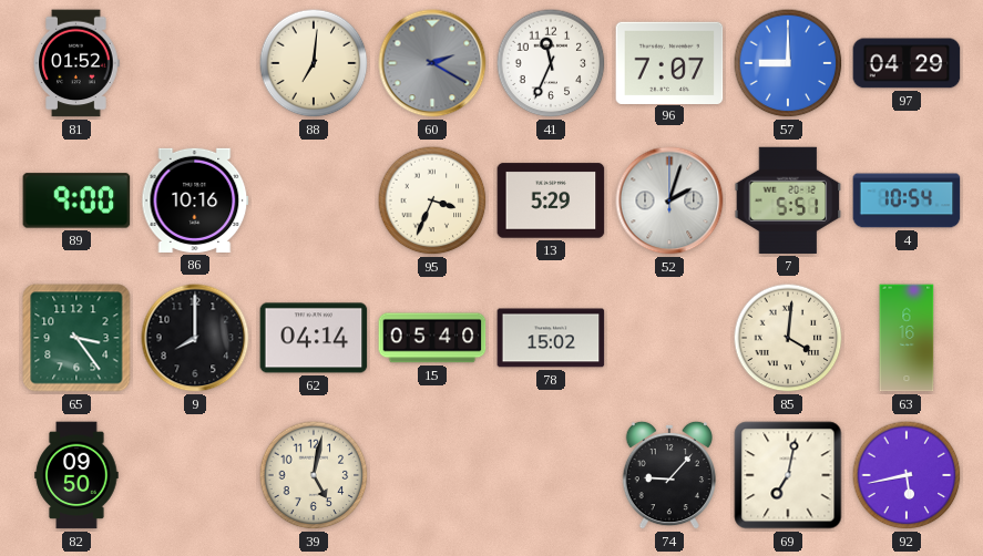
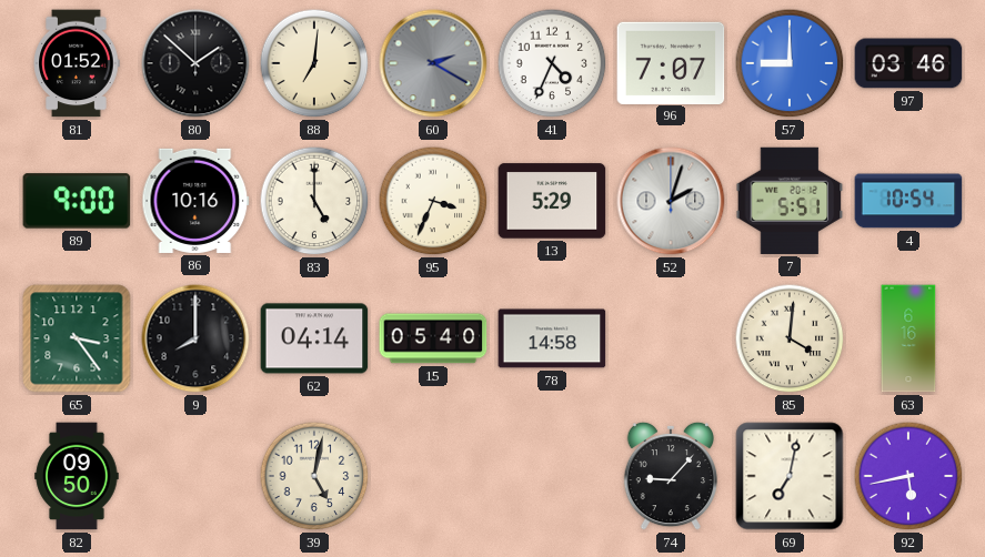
80: none -> 1:52
41: 11:34 -> 4:34
97: 04:29 -> 03:46
83: none -> 5:00
78: 15:02 -> 14:58
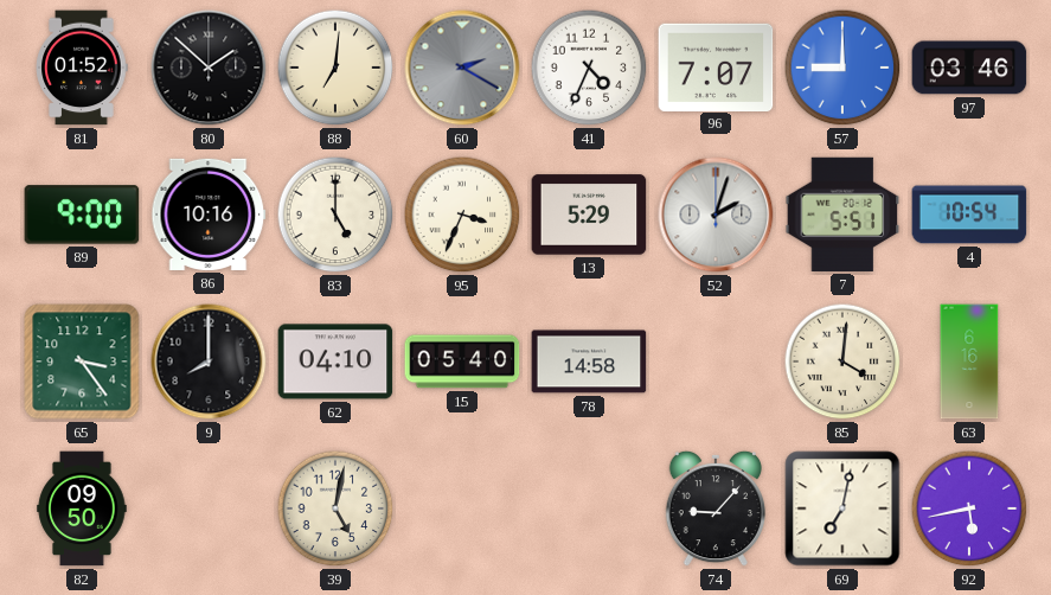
62: 04:14 -> 04:10
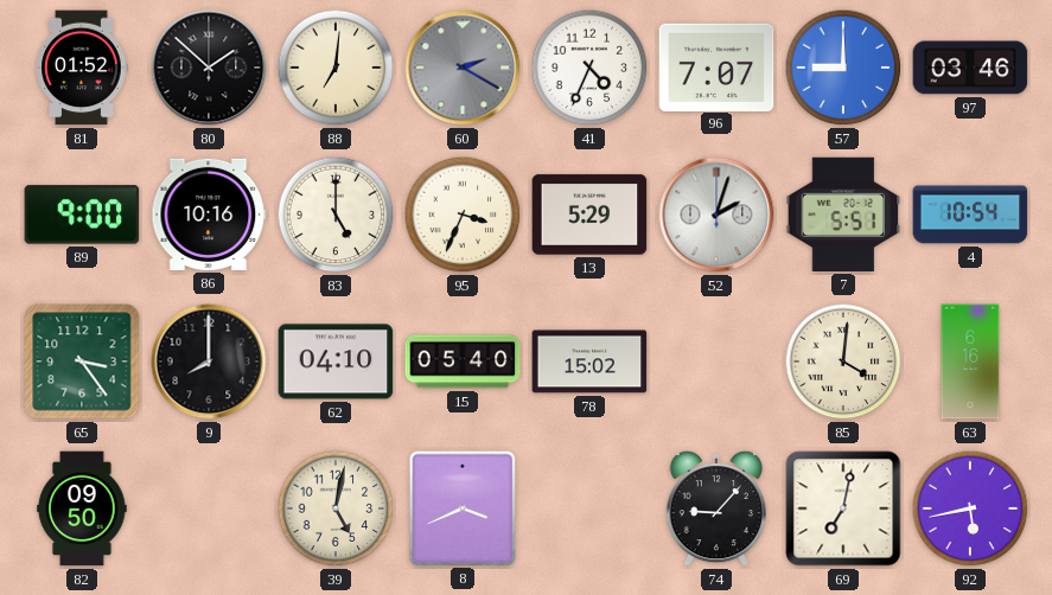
78: 14:58 -> 15:02
8: none -> 3:41
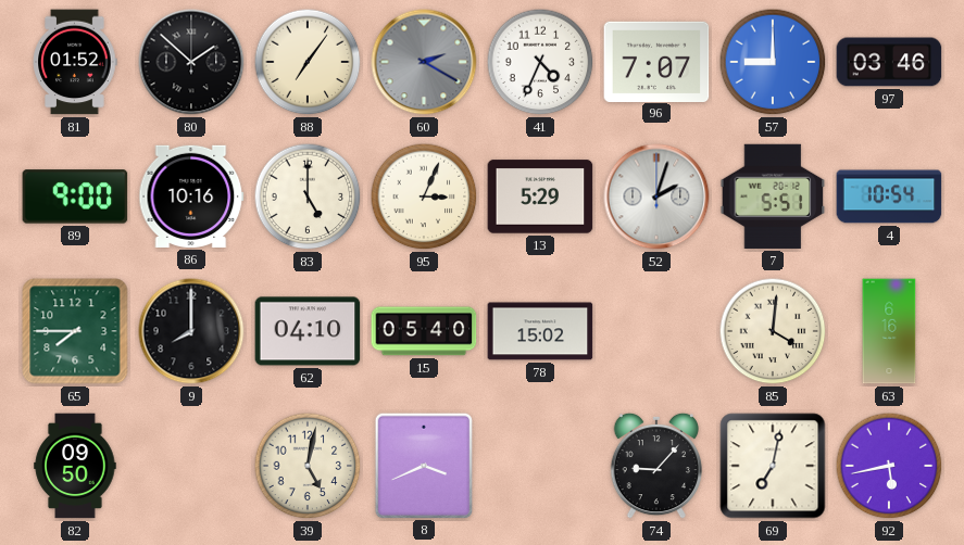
88: 7:01 -> 7:06
95: 3:34 -> 3:04
65: 3:24 -> 7:45
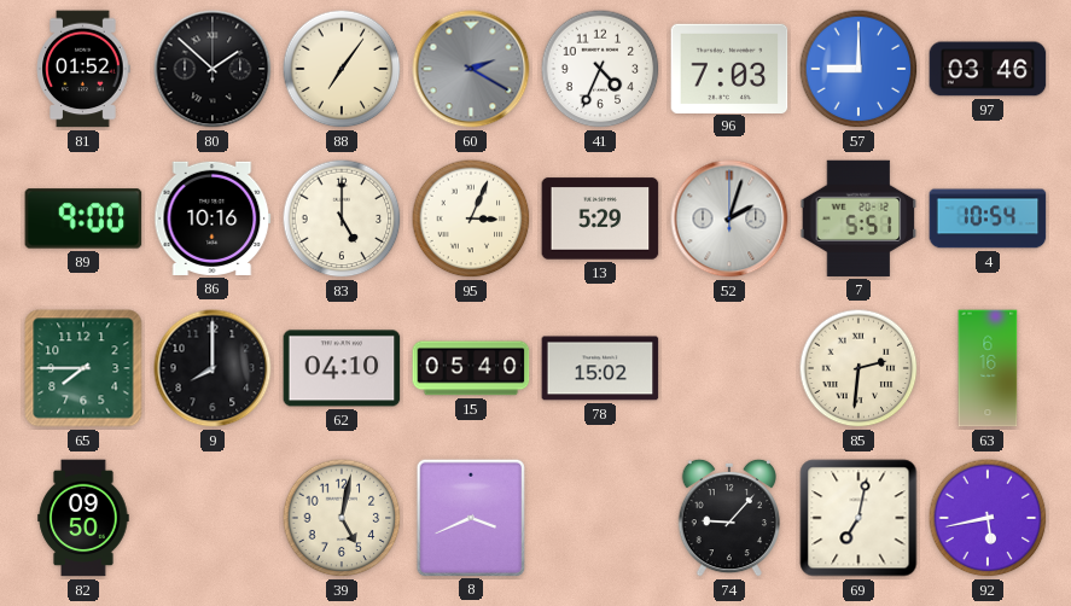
96: 7:07 -> 7:03
85: 4:01 -> 2:31
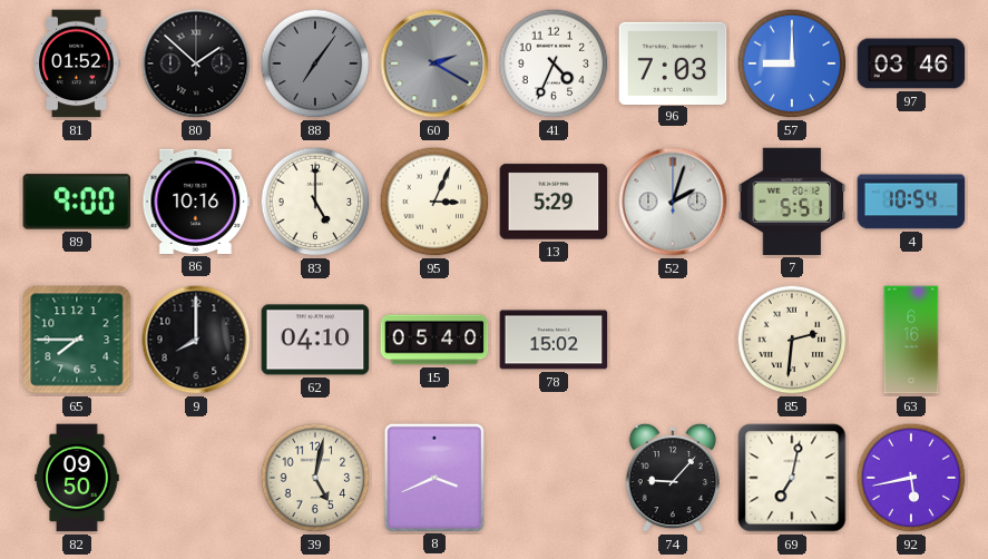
88 dial: cream -> grey
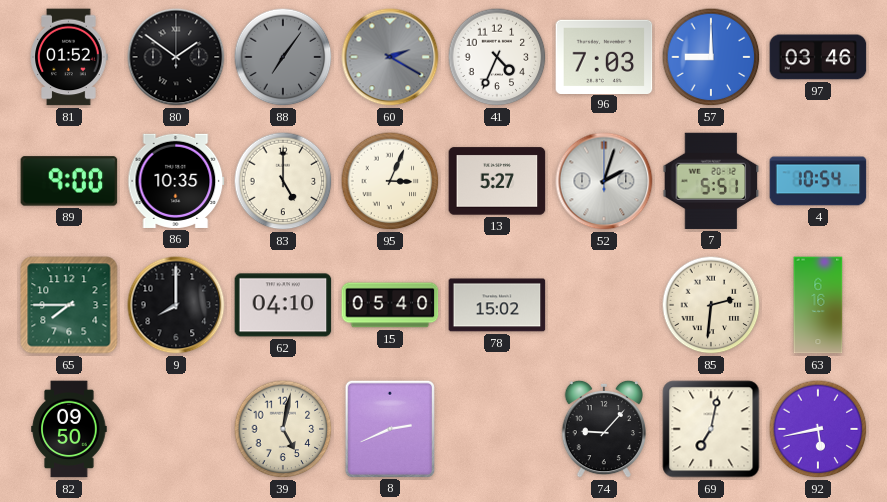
80: 1:52 -> 1:51
86: 10:16 -> 10:35
13: 5:29 -> 5:27
8: 3:41 -> 2:41
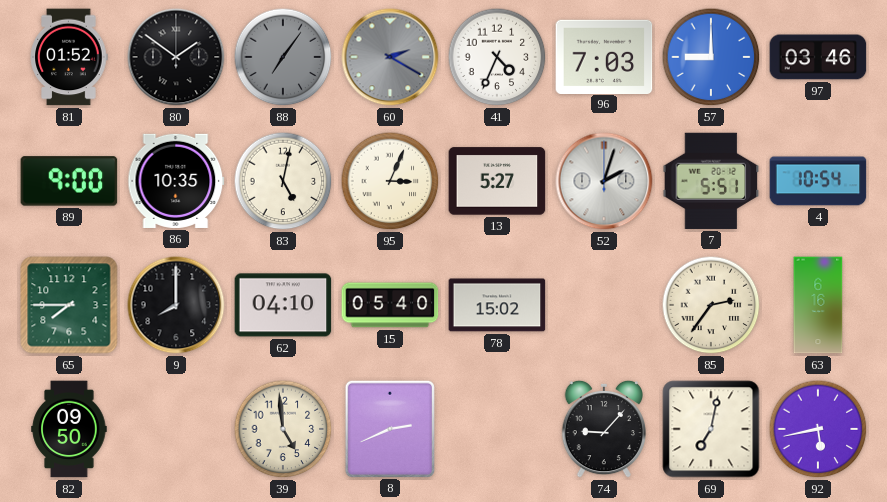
83: 5:00 -> 5:02
85: 2:31 -> 2:36
39: 5:02 -> 4:59
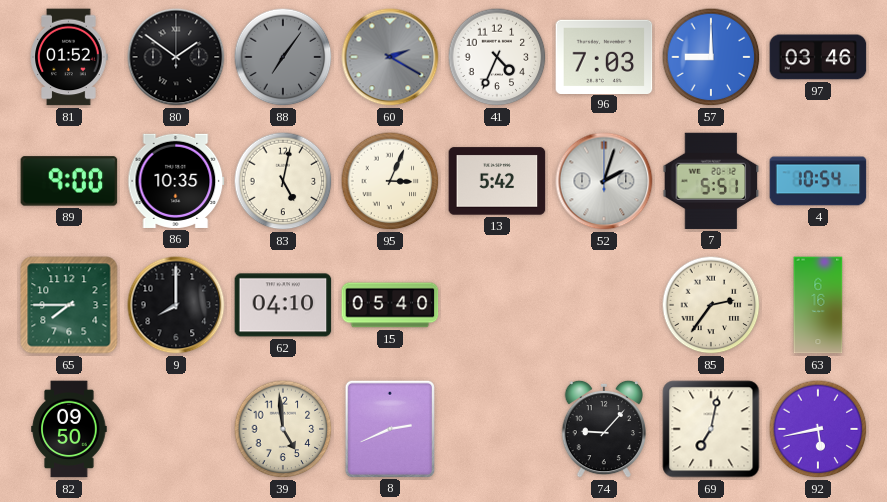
13: 5:27 -> 5:42
78: 15:02 -> none
